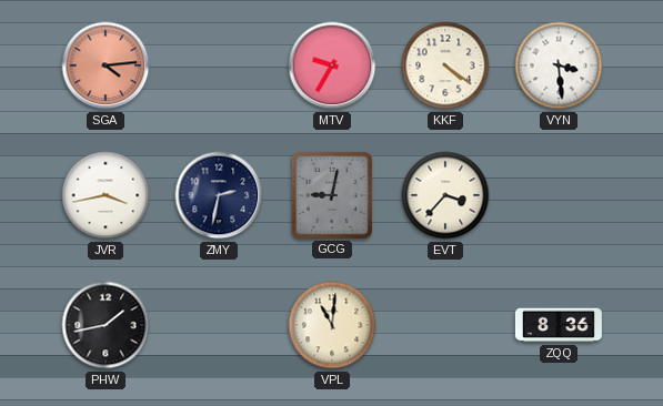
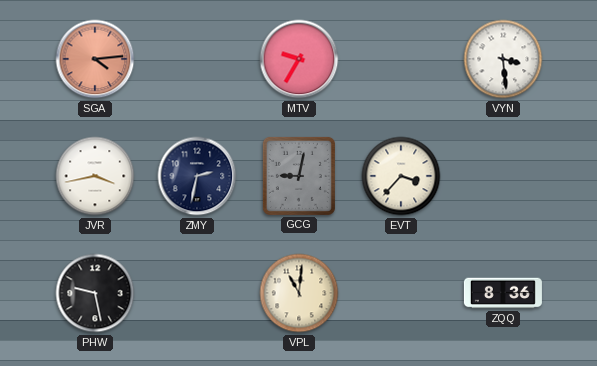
KKF: 4:21 -> none
PHW: 1:43 -> 9:28
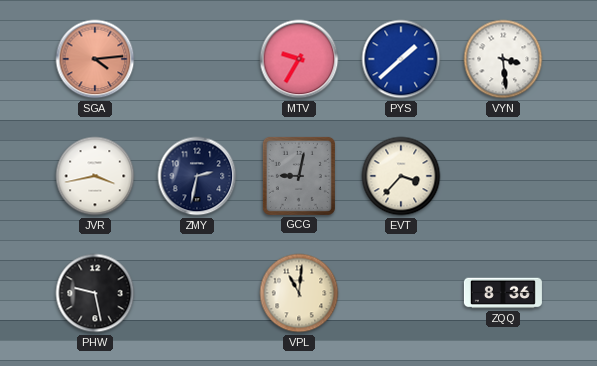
PYS: none -> 1:38
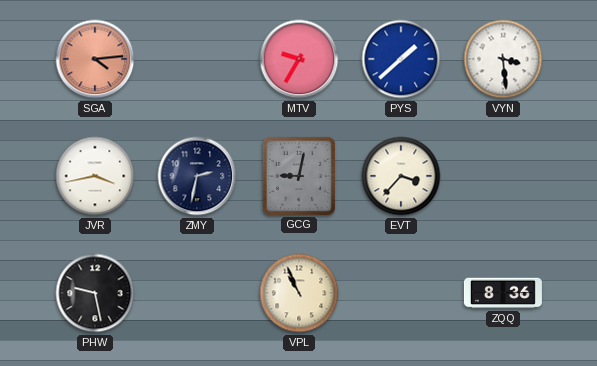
VPL: 11:01 -> 10:56
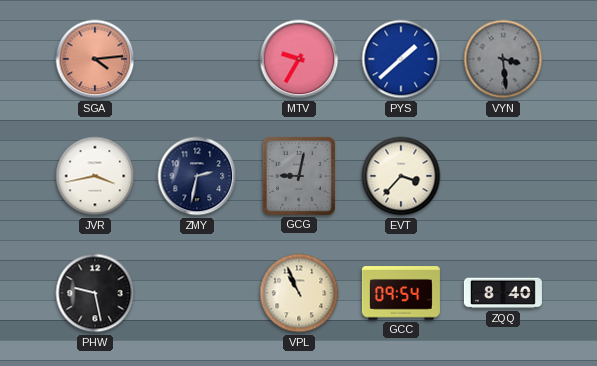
VYN dial: white -> grey
GCC: none -> 09:54
ZQQ: 8:36 -> 8:40
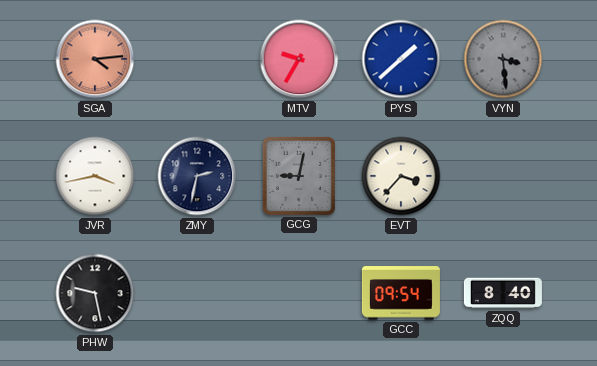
VPL: 10:56 -> none
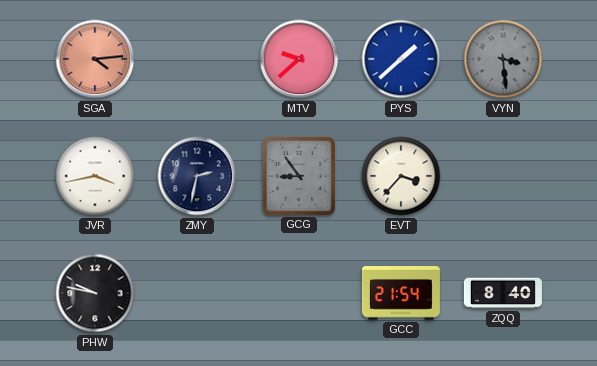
MTV: 9:35 -> 9:38
GCG: 9:02 -> 8:54
PHW: 9:28 -> 9:47
GCC: 09:54 -> 21:54
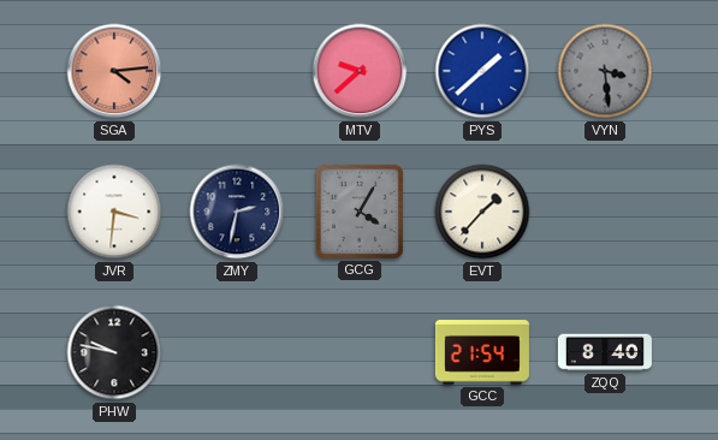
JVR: 3:43 -> 3:31
GCG: 8:54 -> 4:05
EVT: 3:37 -> 1:37
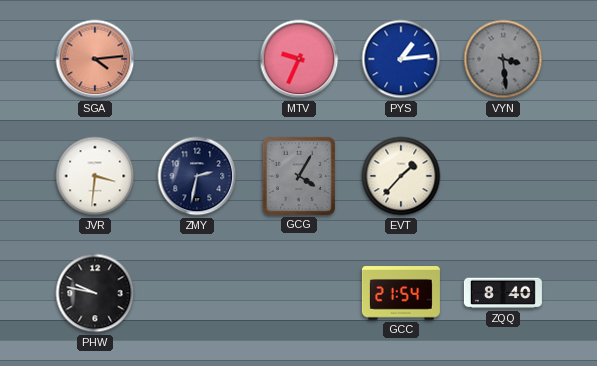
MTV: 9:38 -> 9:34
PYS: 1:38 -> 1:14
